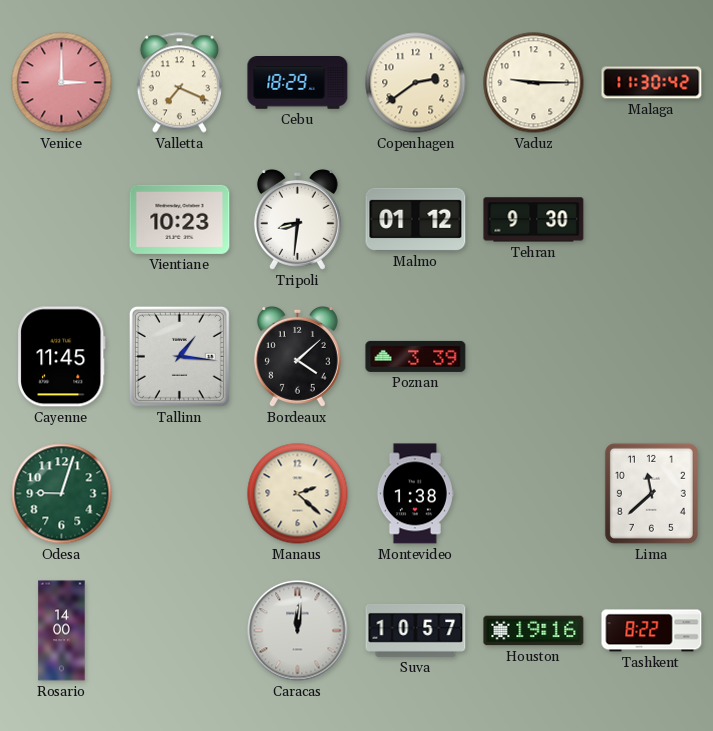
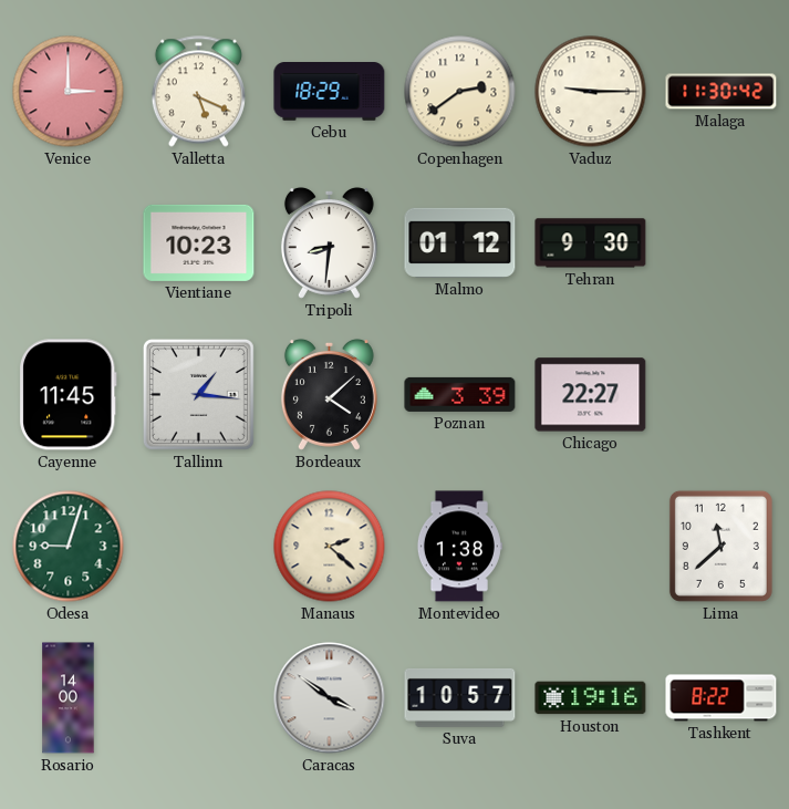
Valletta: 7:19 -> 5:19
Chicago: none -> 22:27
Caracas: 12:01 -> 3:51
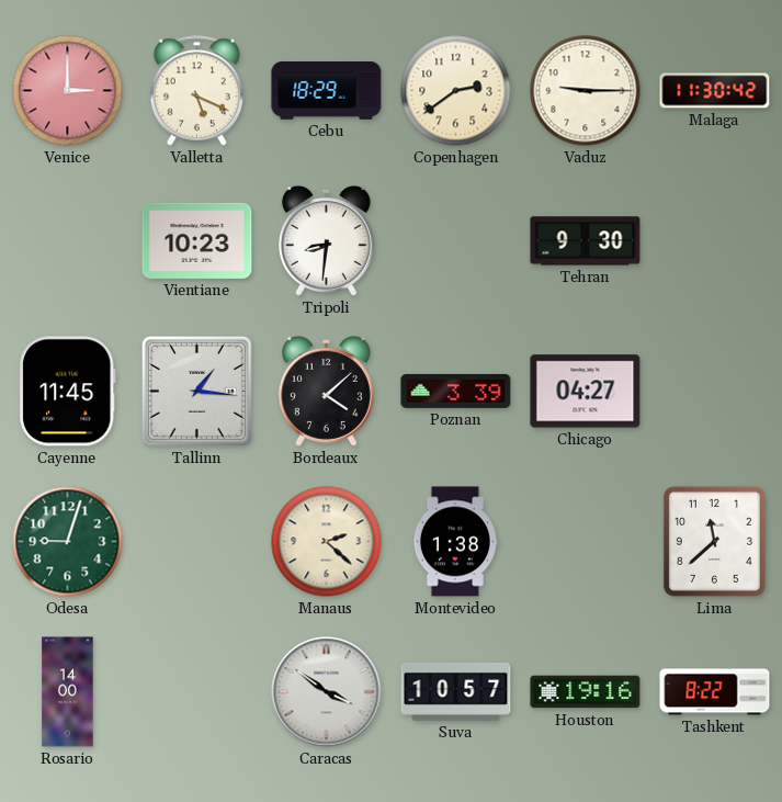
Malmo: 01:12 -> none
Chicago: 22:27 -> 04:27
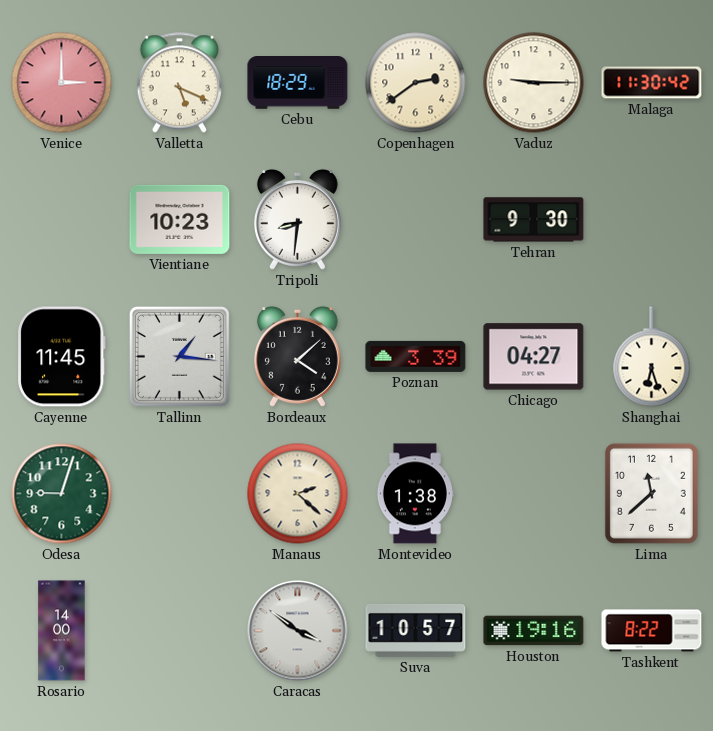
Shanghai: none -> 6:27
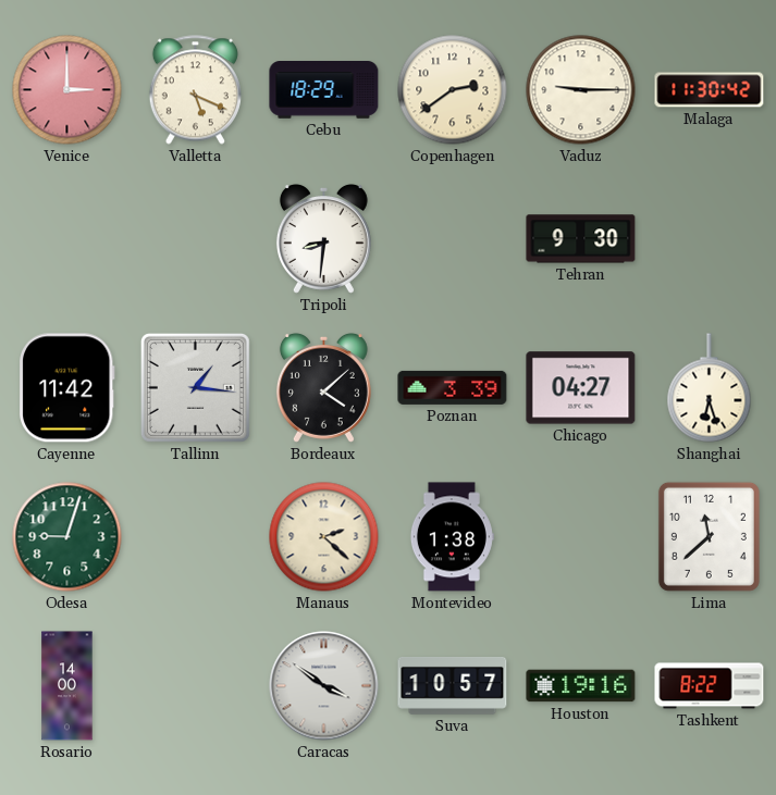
Vientiane: 10:23 -> none
Cayenne: 11:45 -> 11:42
